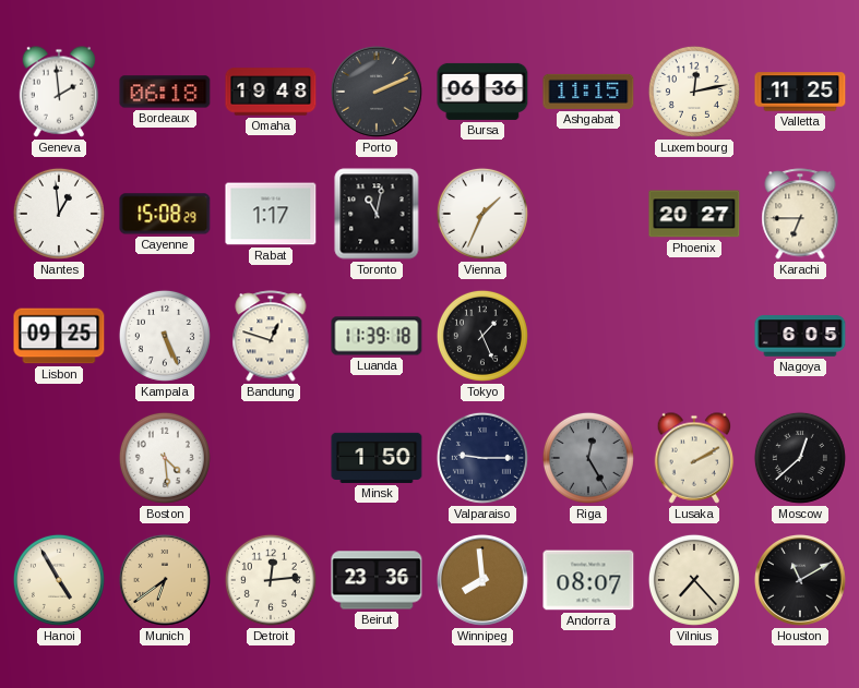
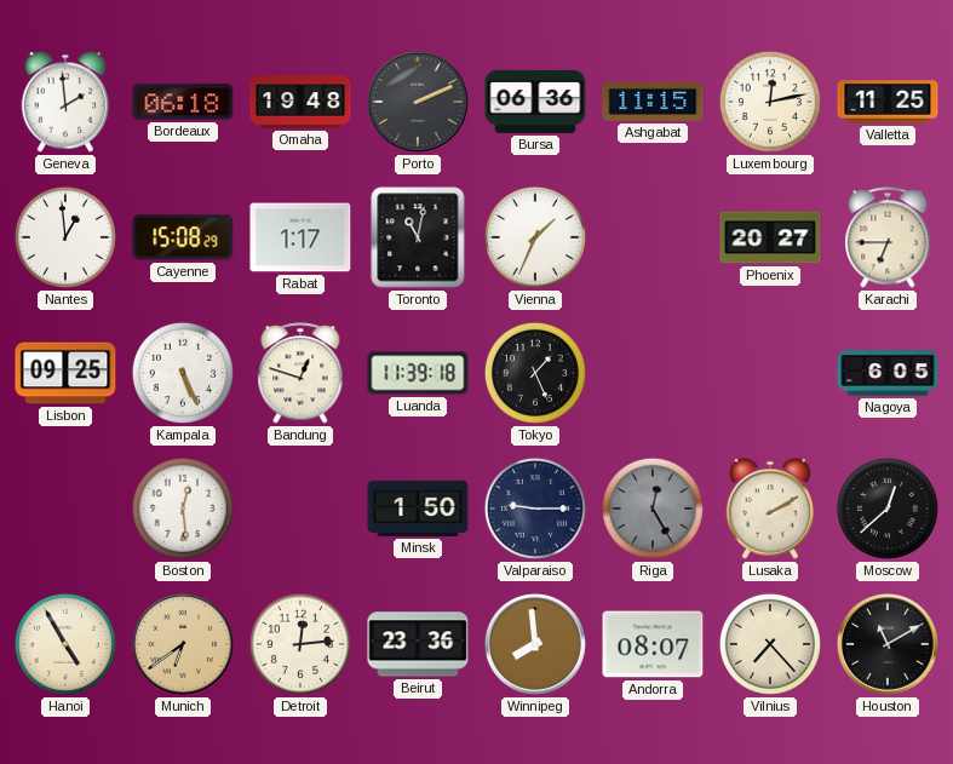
Boston: 4:29 -> 12:29
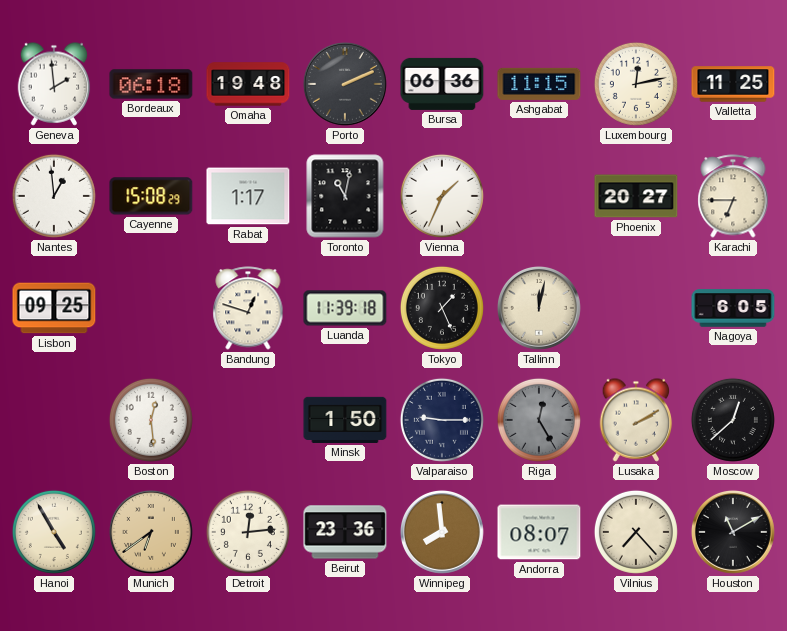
Kampala: 5:26 -> none
Tallinn: none -> 12:02
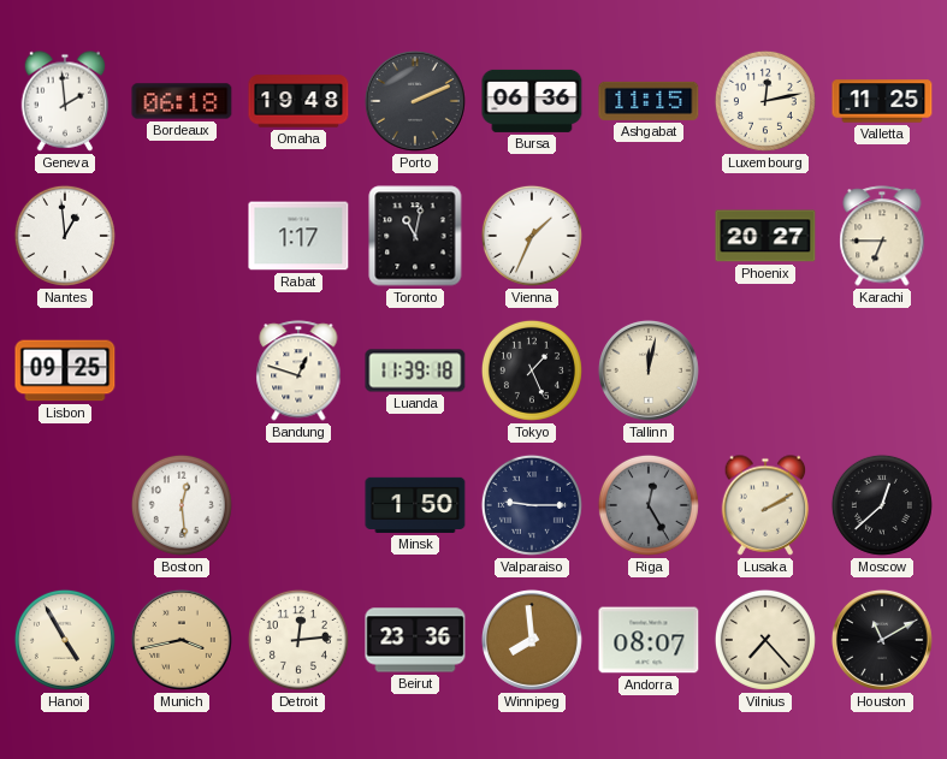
Cayenne: 15:08 -> none
Nagoya: 6:05 -> none
Munich: 6:39 -> 3:43
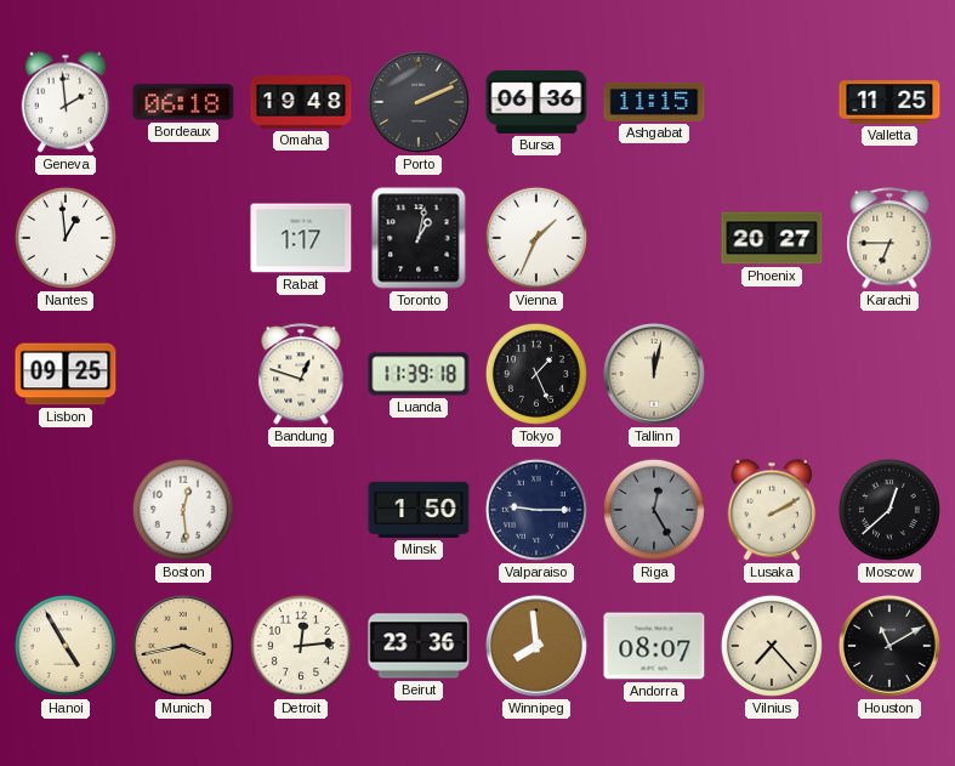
Luxembourg: 12:13 -> none
Toronto: 11:02 -> 1:02
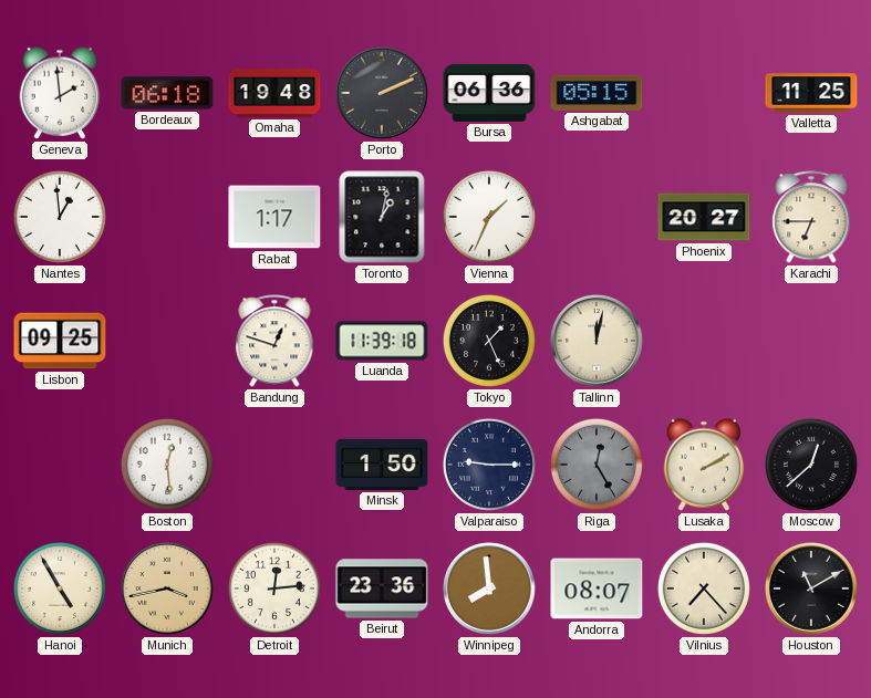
Ashgabat: 11:15 -> 05:15
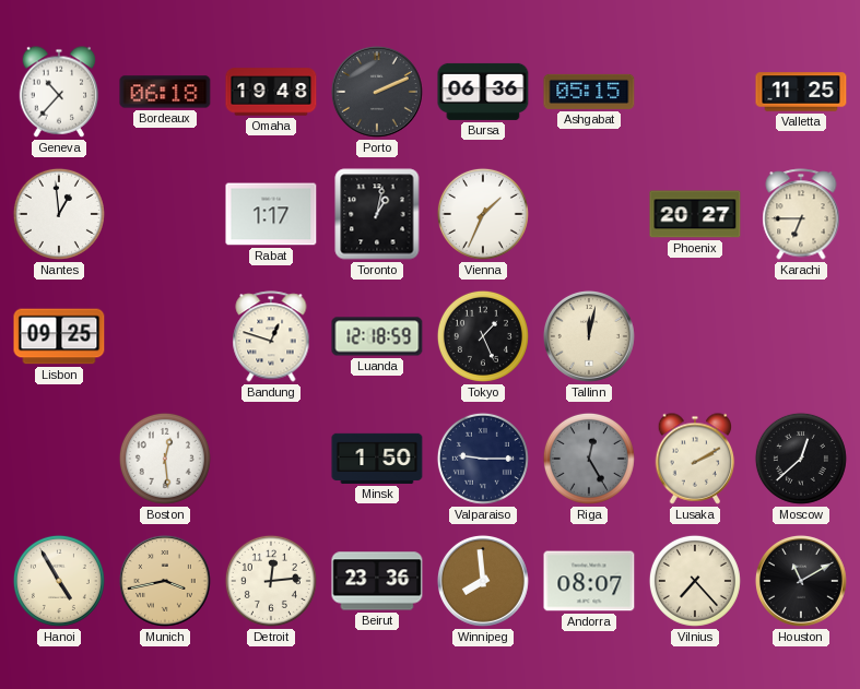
Geneva: 1:59 -> 10:37
Luanda: 11:39 -> 12:18
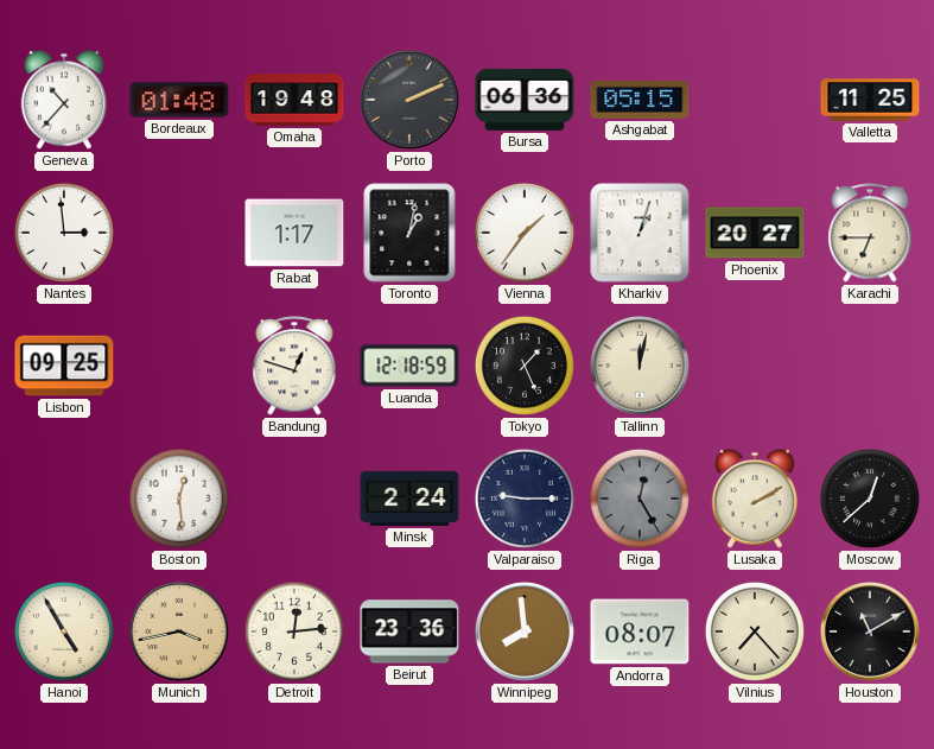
Bordeaux: 06:18 -> 01:48
Nantes: 12:59 -> 2:59
Vienna: 1:34 -> 1:36
Kharkiv: none -> 1:03
Minsk: 1:50 -> 2:24
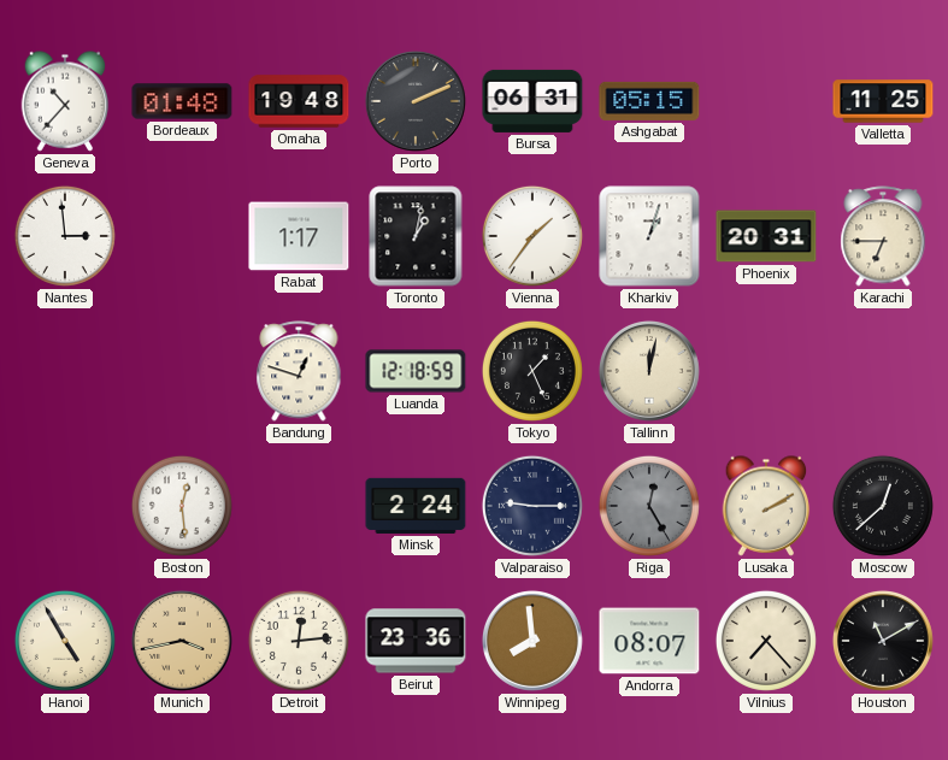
Bursa: 06:36 -> 06:31
Phoenix: 20:27 -> 20:31
Lisbon: 09:25 -> none
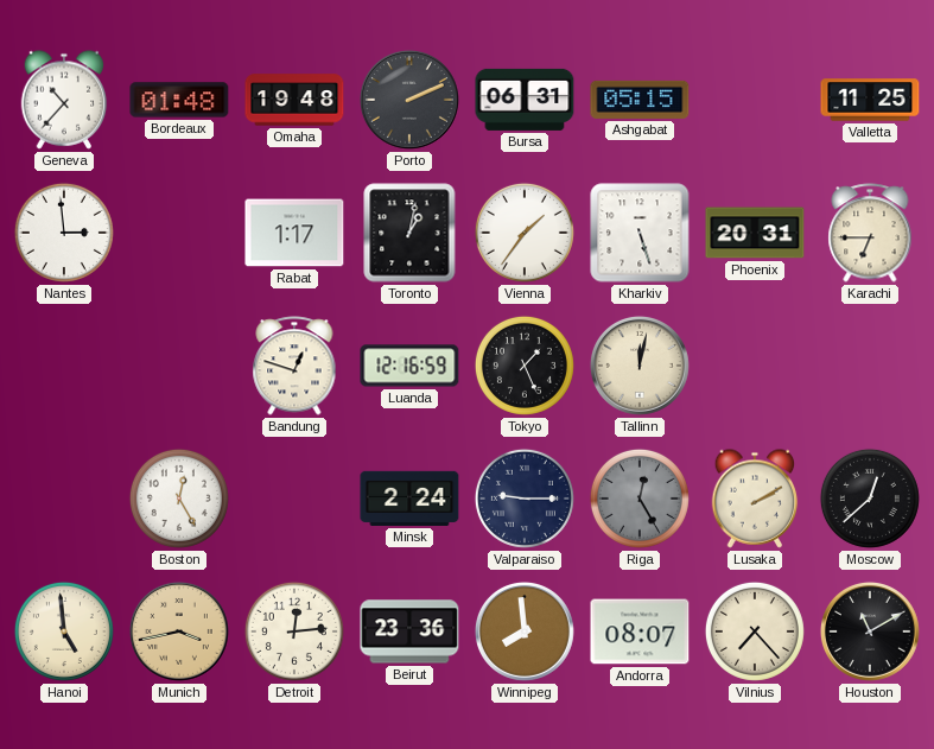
Kharkiv: 1:03 -> 5:27
Luanda: 12:18 -> 12:16
Boston: 12:29 -> 12:25
Hanoi: 4:55 -> 4:59
